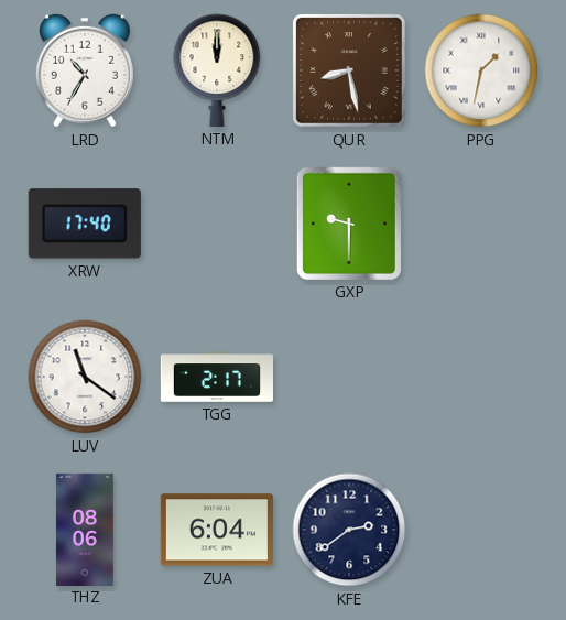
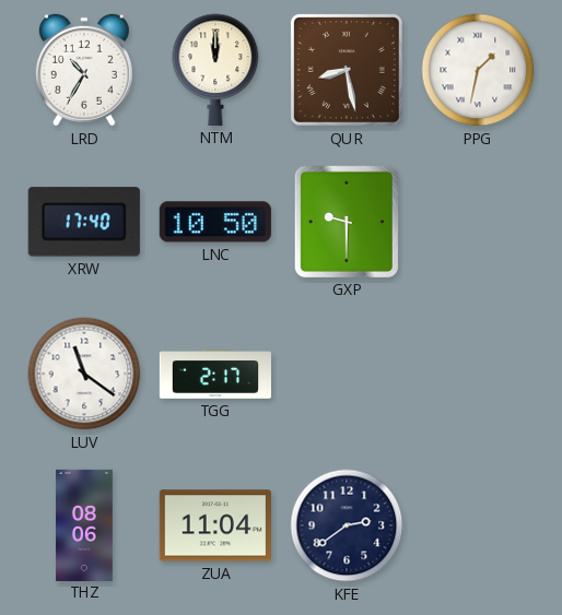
LNC: none -> 10:50
ZUA: 6:04 -> 11:04
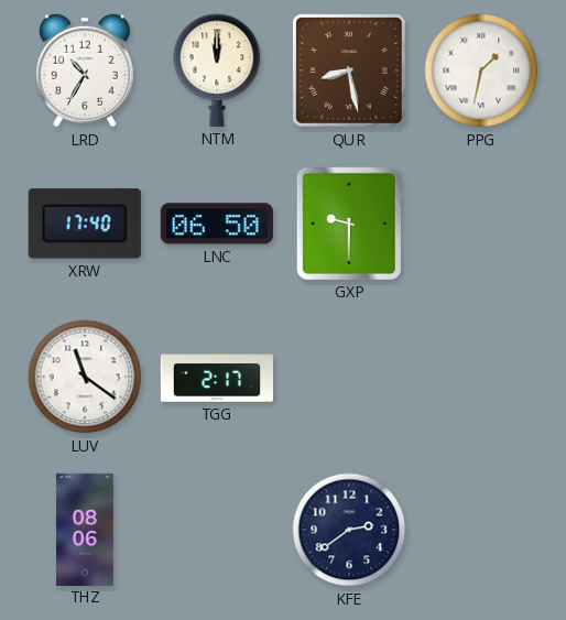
LNC: 10:50 -> 06:50
ZUA: 11:04 -> none
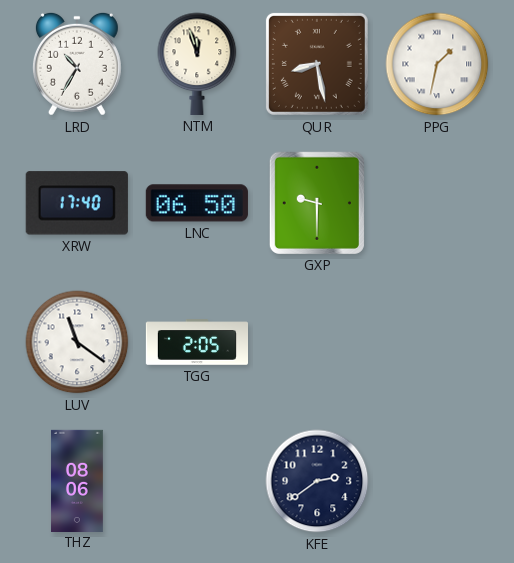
NTM: 12:00 -> 11:57
TGG: 2:17 -> 2:05
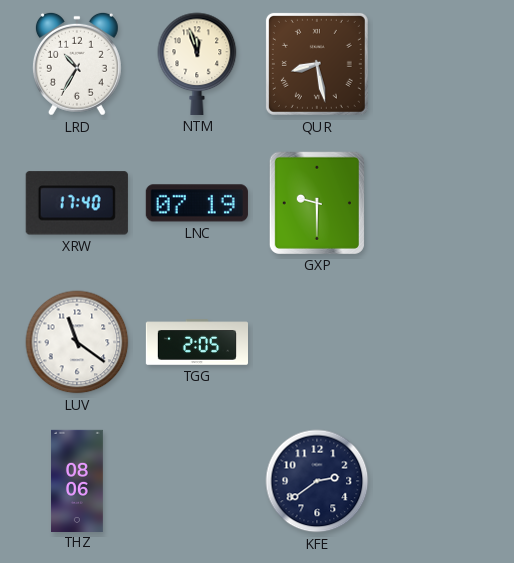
PPG: 1:32 -> none
LNC: 06:50 -> 07:19
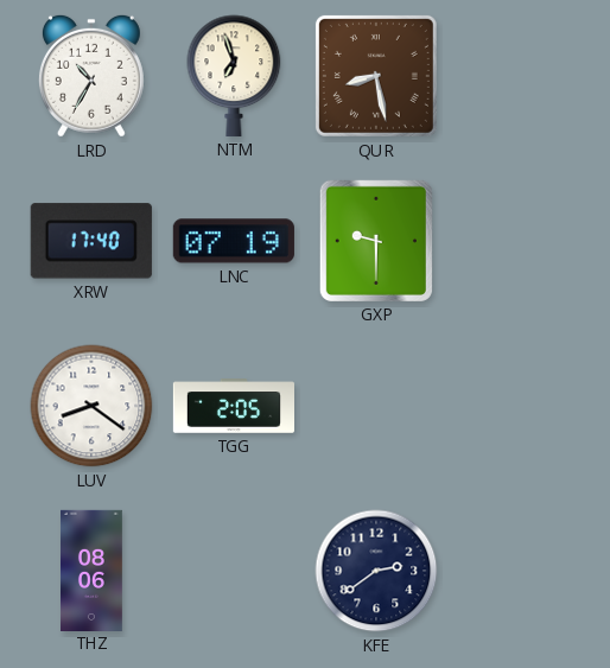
NTM: 11:57 -> 6:57
LUV: 11:21 -> 8:21
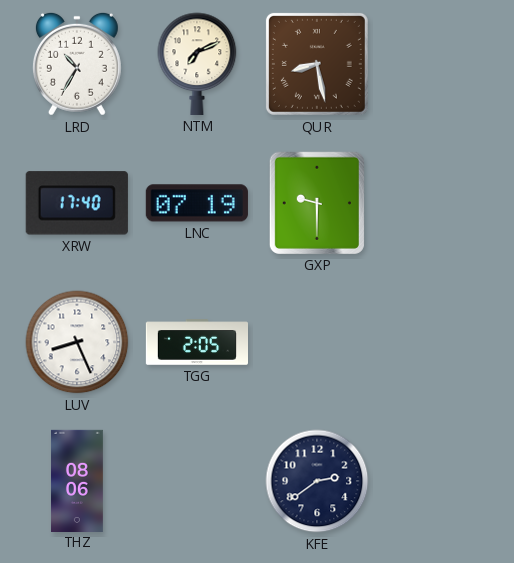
NTM: 6:57 -> 7:11
LUV: 8:21 -> 8:26
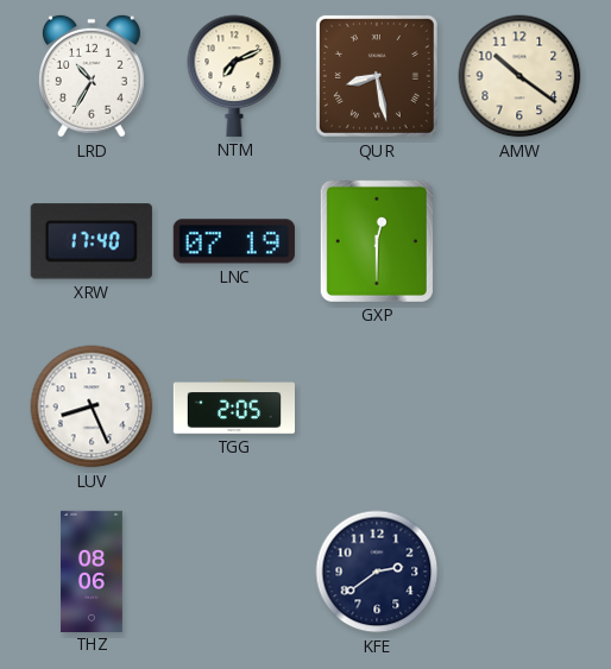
AMW: none -> 10:21
GXP: 9:30 -> 12:30
